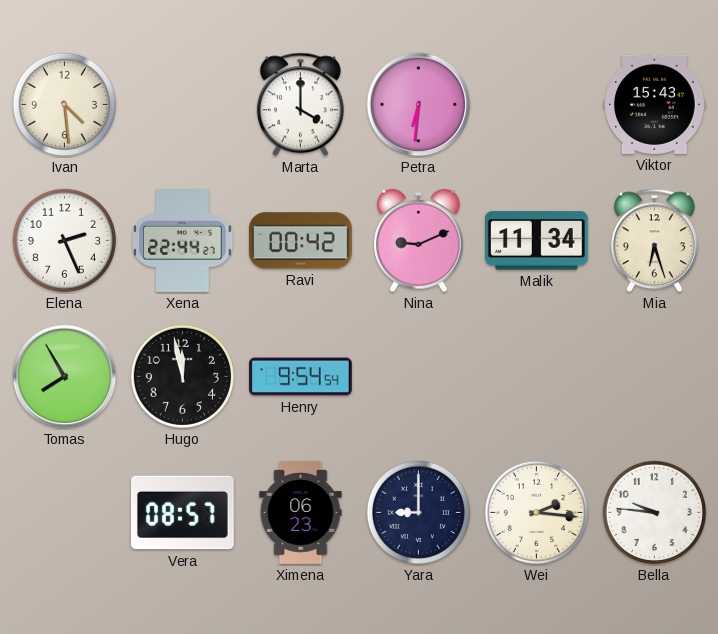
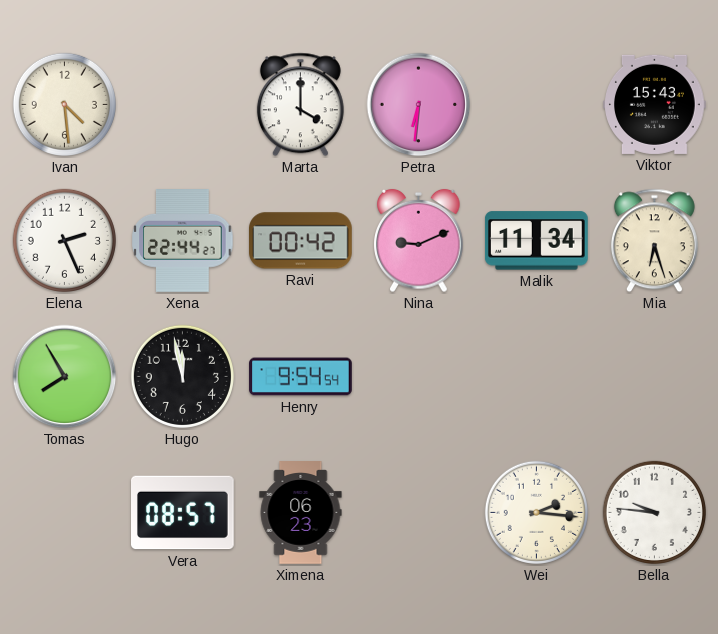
Yara: 9:00 -> none
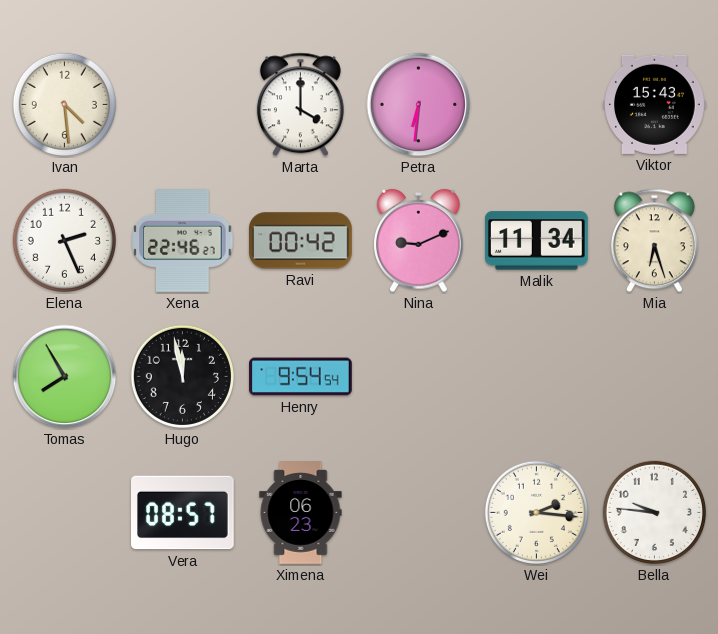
Xena: 22:44 -> 22:46
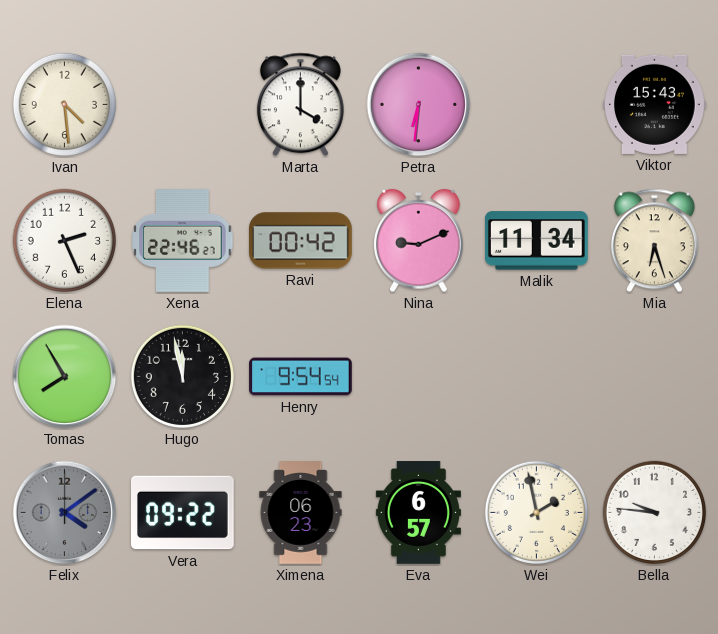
Felix: none -> 4:09
Vera: 08:57 -> 09:22
Eva: none -> 6:57
Wei: 2:16 -> 1:58
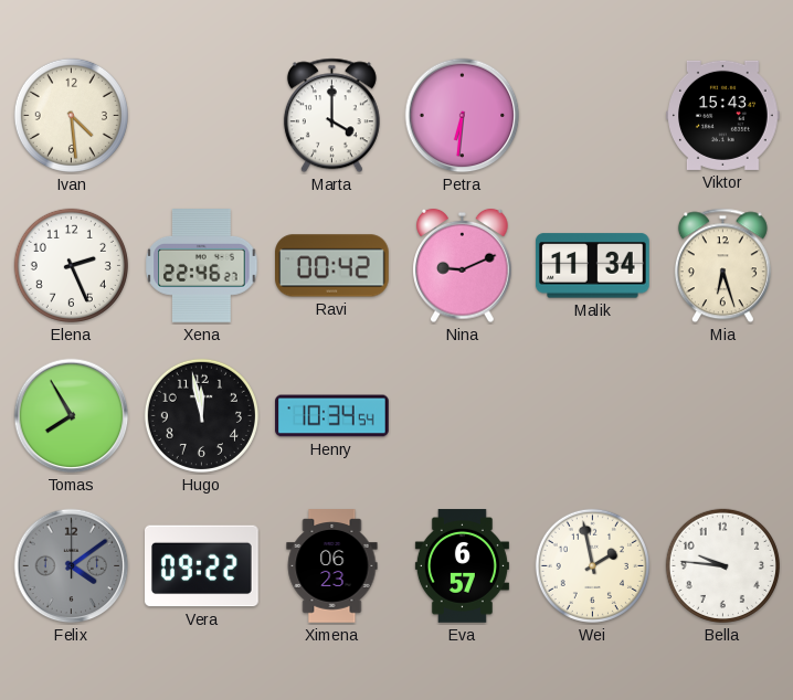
Henry: 9:54 -> 10:34
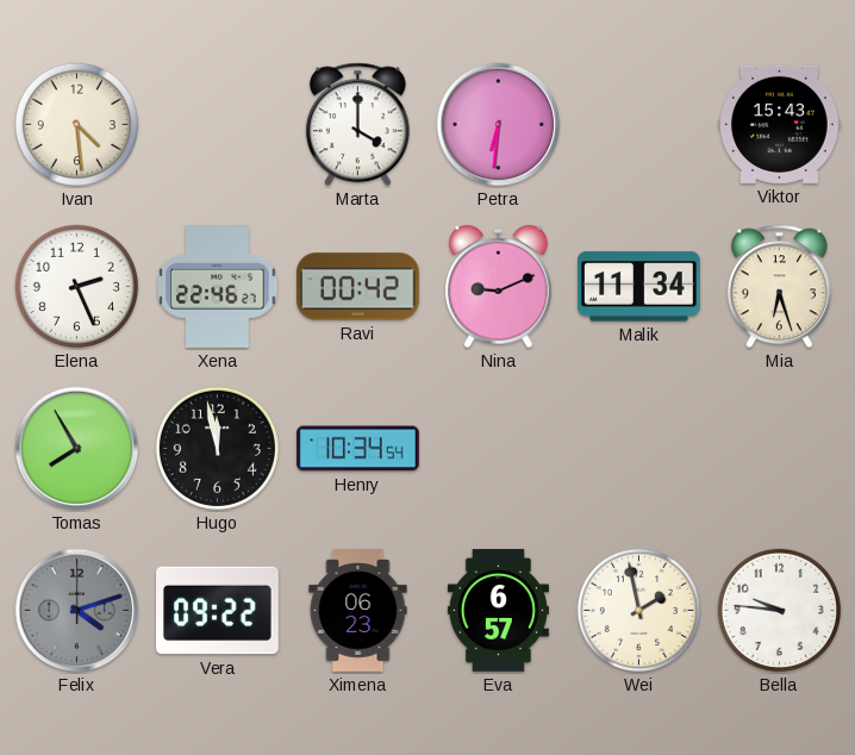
Felix: 4:09 -> 4:12
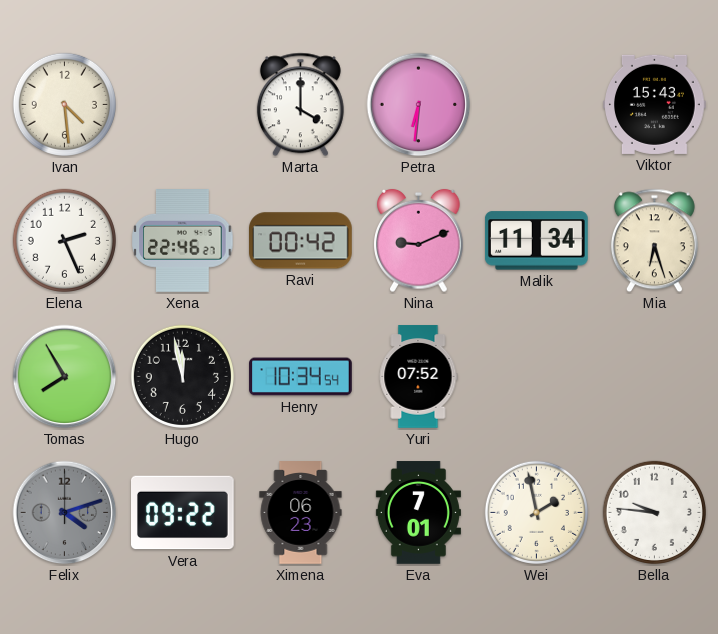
Yuri: none -> 07:52
Eva: 6:57 -> 7:01
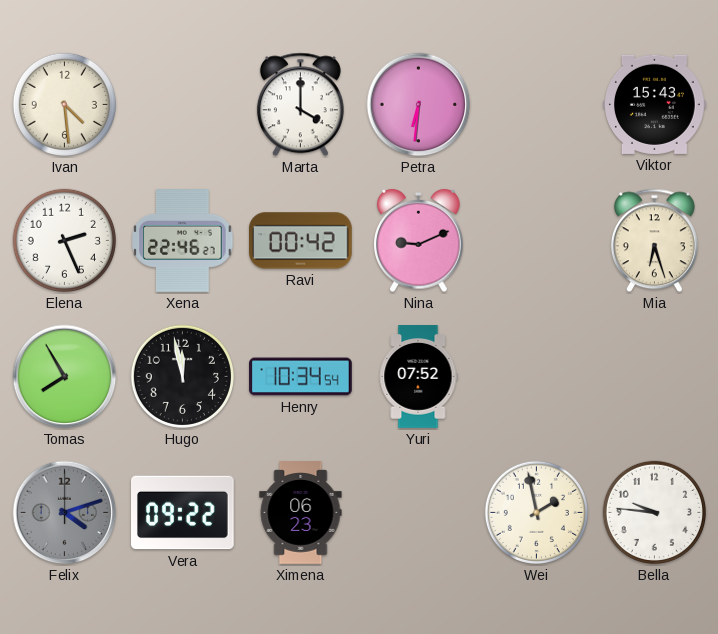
Malik: 11:34 -> none
Eva: 7:01 -> none
